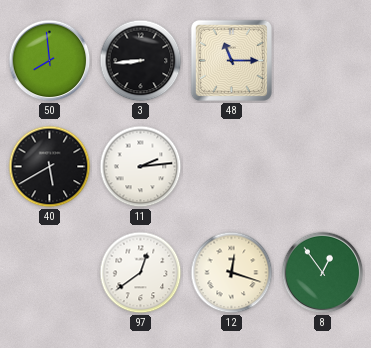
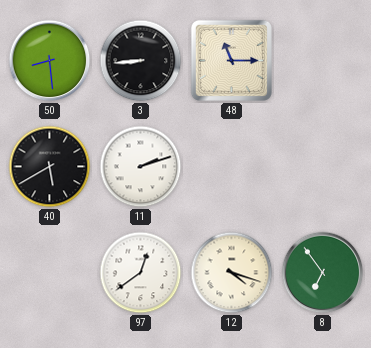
50: 7:59 -> 8:29
11: 2:14 -> 2:12
12: 12:18 -> 4:18
8: 12:54 -> 6:54
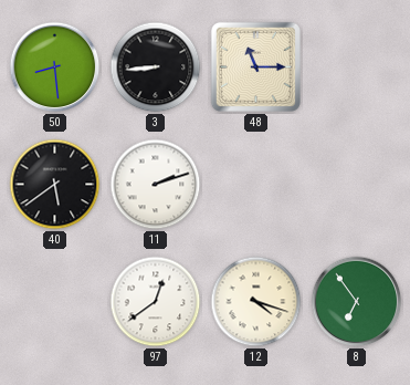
40: 5:40 -> 5:39
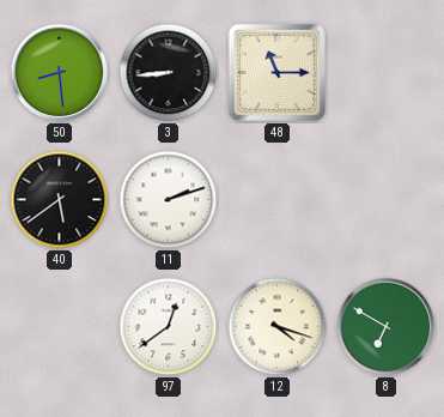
8: 6:54 -> 6:50
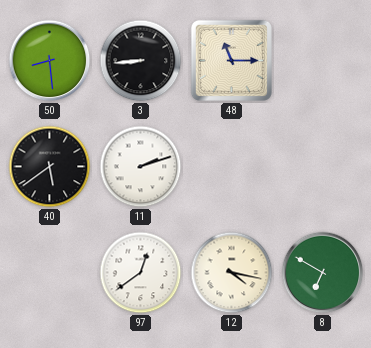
12: 4:18 -> 4:17
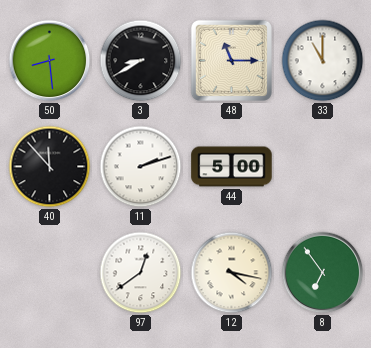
3: 8:44 -> 8:40
33: none -> 11:00
40: 5:39 -> 11:53
44: none -> 5:00
8: 6:50 -> 6:54
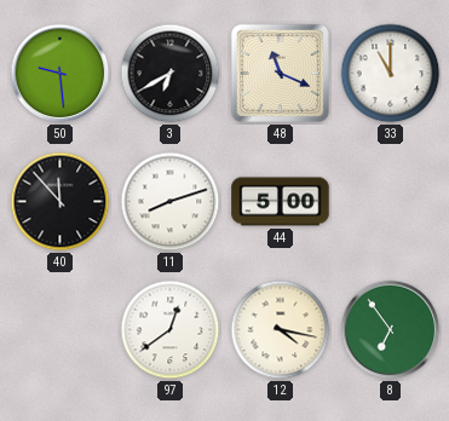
50: 8:29 -> 9:29
3: 8:40 -> 6:40
48: 11:15 -> 11:19
11: 2:12 -> 8:12
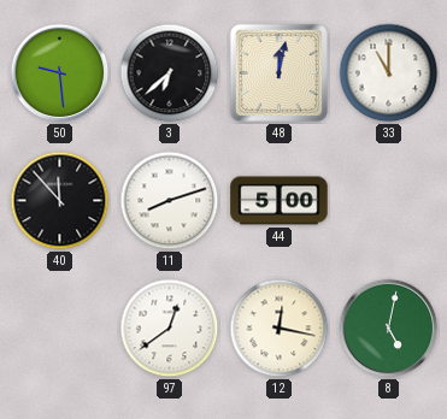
3: 6:40 -> 6:38
48: 11:19 -> 12:02
12: 4:17 -> 12:17
8: 6:54 -> 5:02
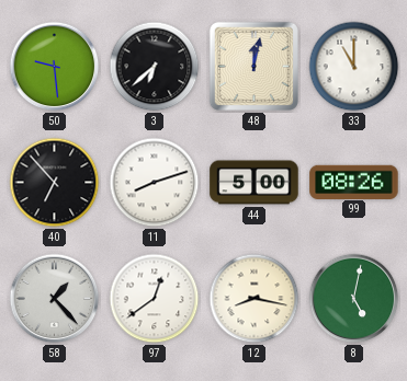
40: 11:53 -> 6:53
99: none -> 08:26
58: none -> 1:23
12: 12:17 -> 8:17
